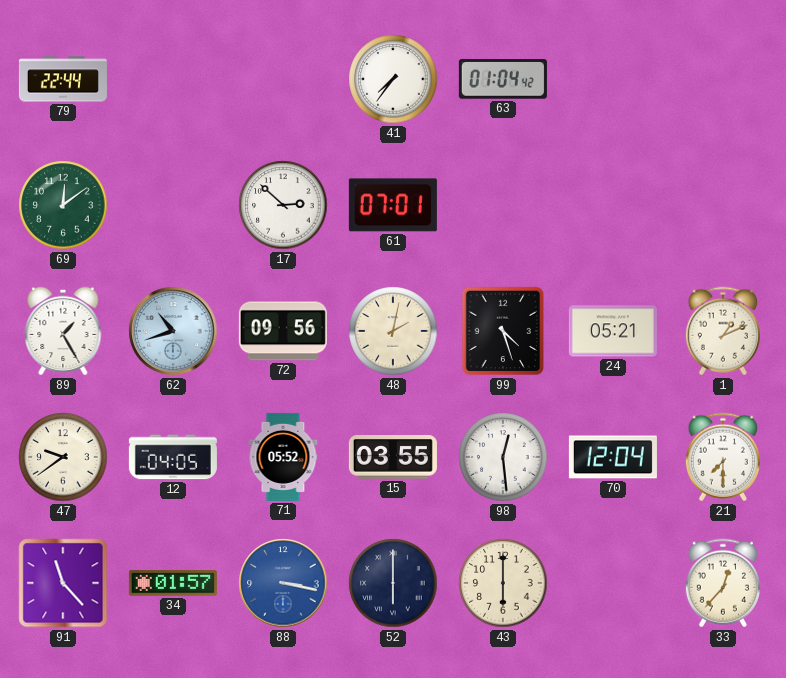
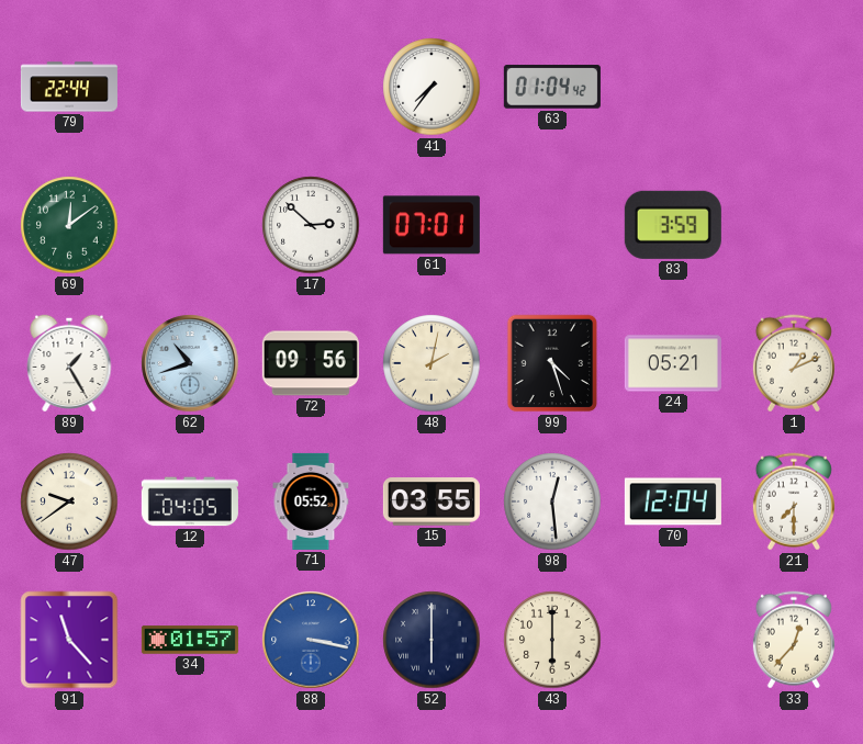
83: none -> 3:59
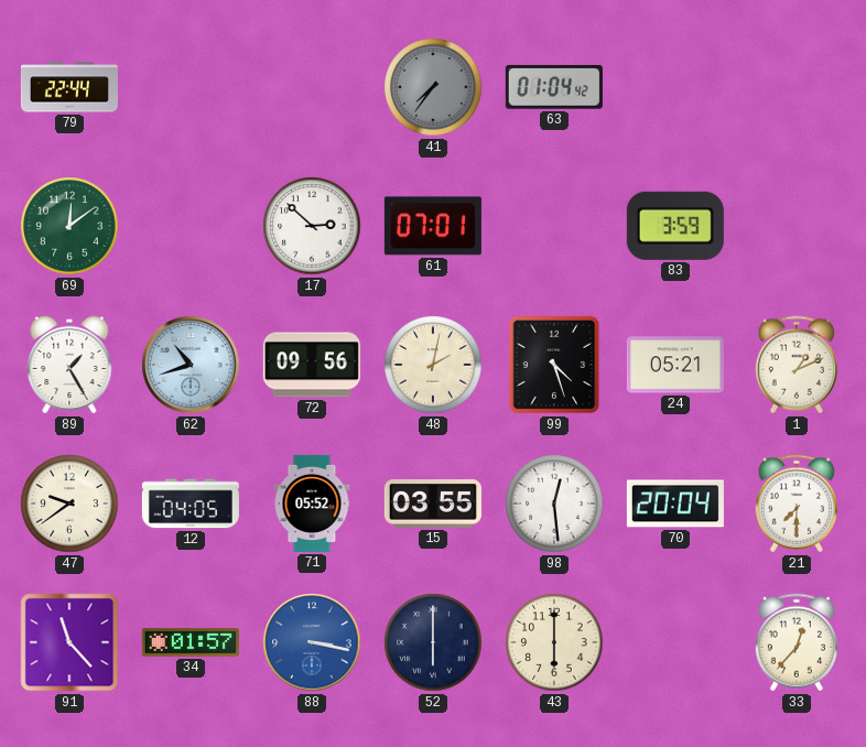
41 dial: white -> grey
70: 12:04 -> 20:04
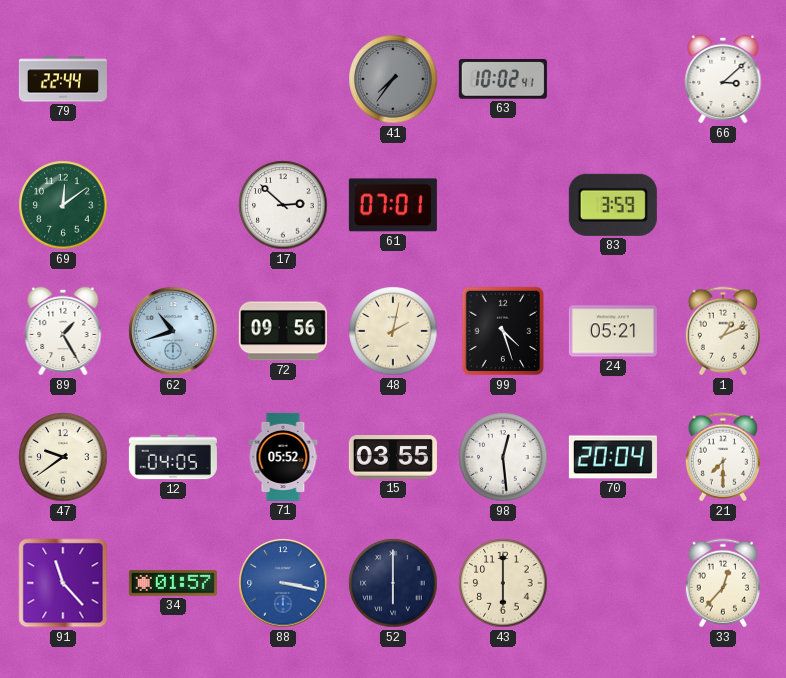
63: 01:04 -> 10:02
66: none -> 3:08
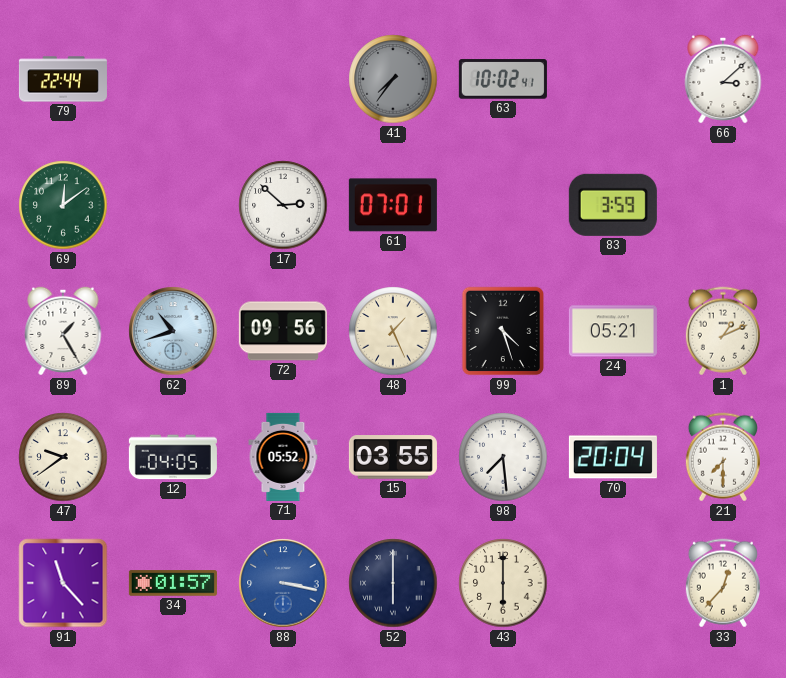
48: 2:02 -> 1:26
98: 12:29 -> 7:29
